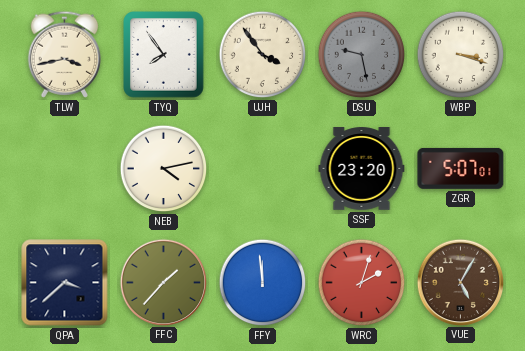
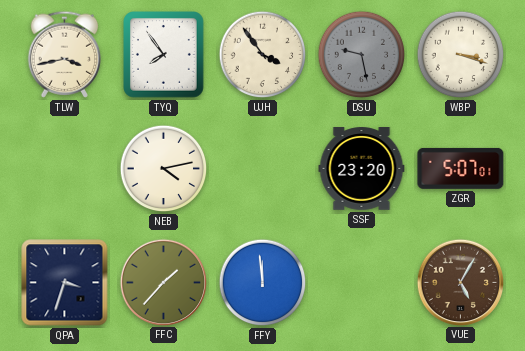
QPA: 3:38 -> 3:33
WRC: 2:03 -> none
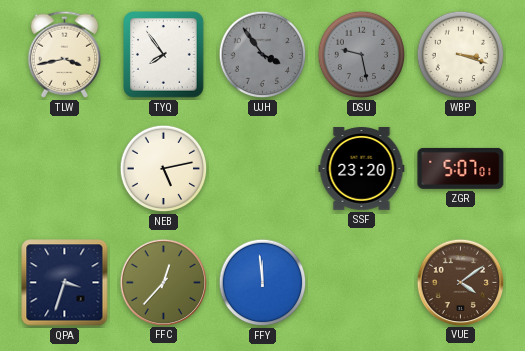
UJH dial: cream -> grey
NEB: 4:13 -> 5:13
FFC: 1:37 -> 12:37
VUE: 5:05 -> 4:09
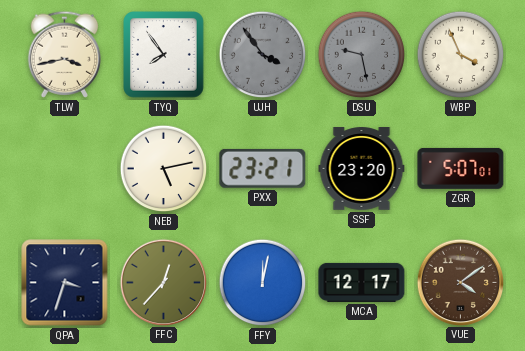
WBP: 3:18 -> 3:56
PXX: none -> 23:21
FFY: 11:59 -> 12:02
MCA: none -> 12:17
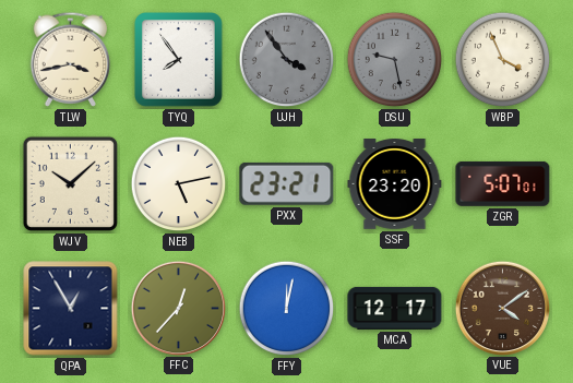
WJV: none -> 10:08
QPA: 3:33 -> 12:55
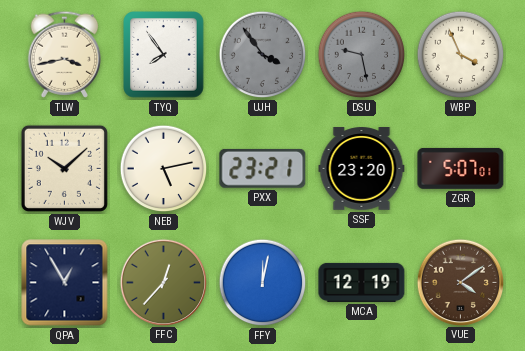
MCA: 12:17 -> 12:19
